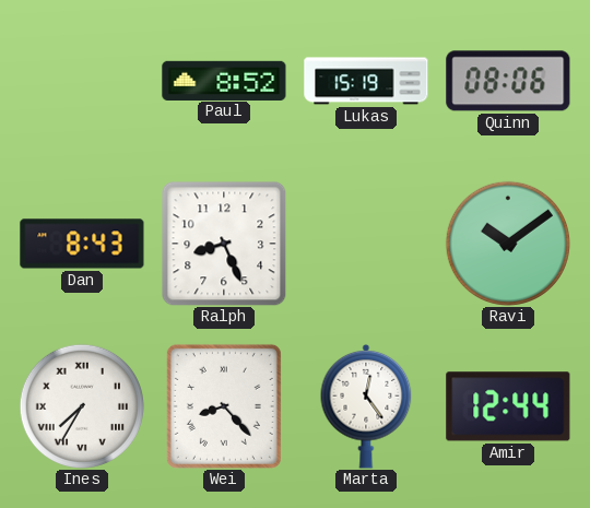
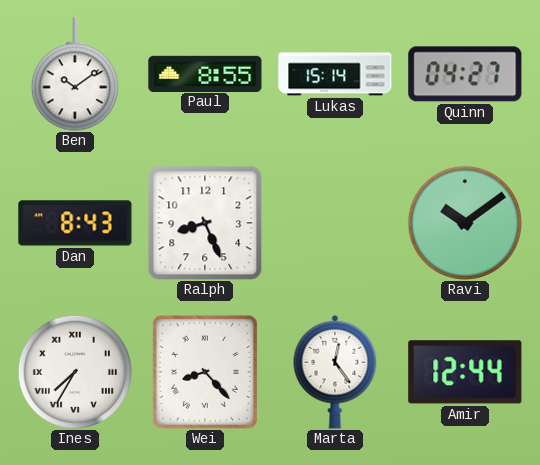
Ben: none -> 10:09
Paul: 8:52 -> 8:55
Lukas: 15:19 -> 15:14
Quinn: 08:06 -> 04:27
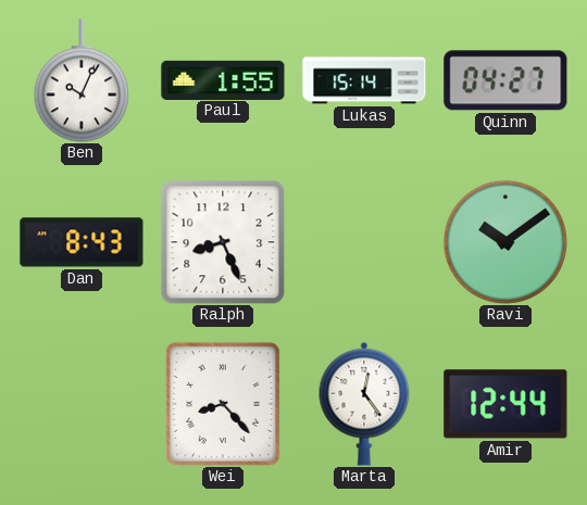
Ben: 10:09 -> 10:04
Paul: 8:55 -> 1:55
Ines: 7:35 -> none
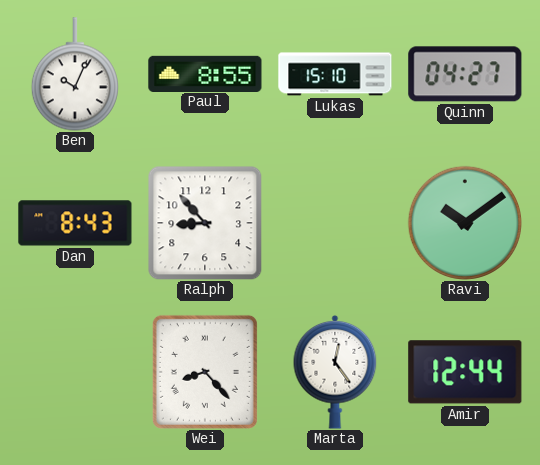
Paul: 1:55 -> 8:55
Lukas: 15:14 -> 15:10
Ralph: 8:26 -> 8:53
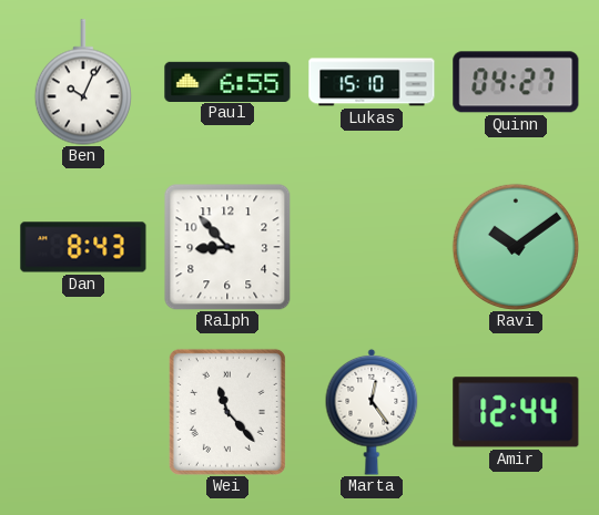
Paul: 8:55 -> 6:55
Wei: 8:23 -> 11:23
